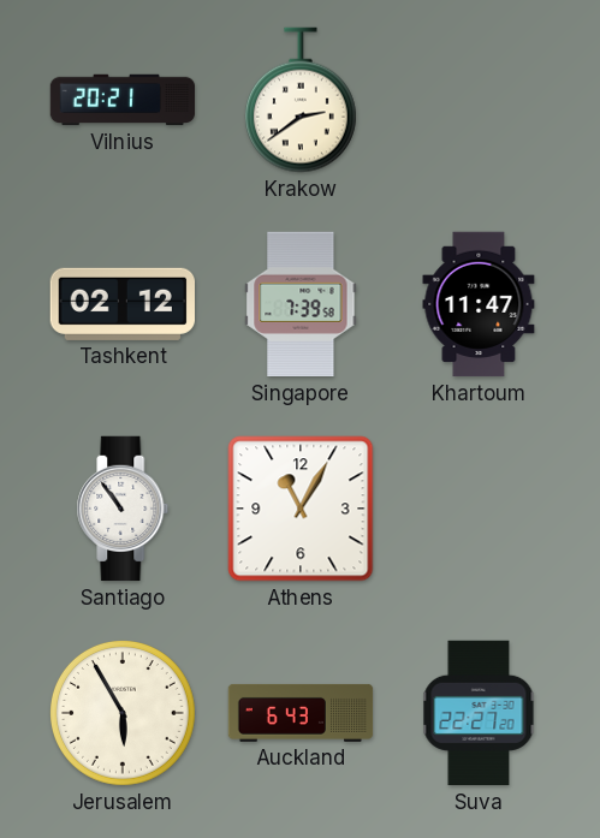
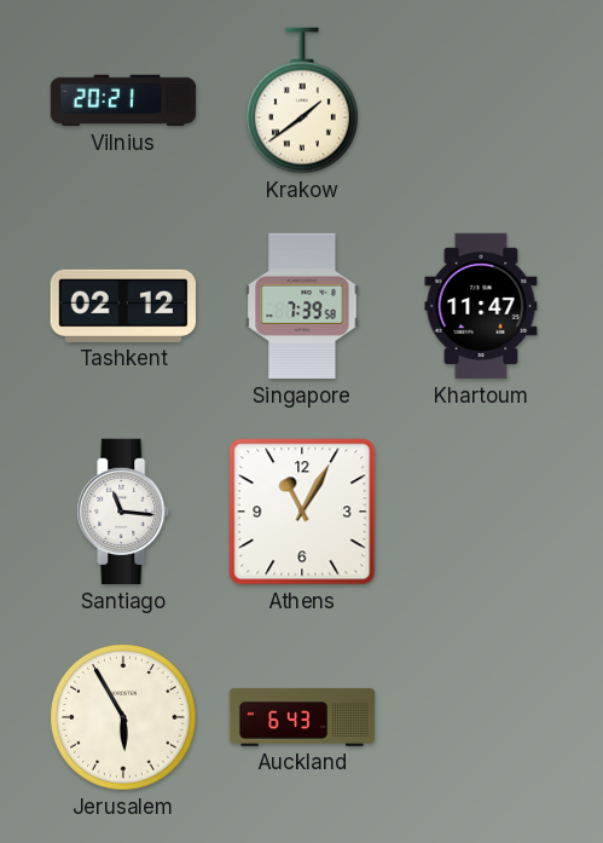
Krakow: 2:39 -> 1:39
Santiago: 10:54 -> 11:16
Suva: 22:27 -> none
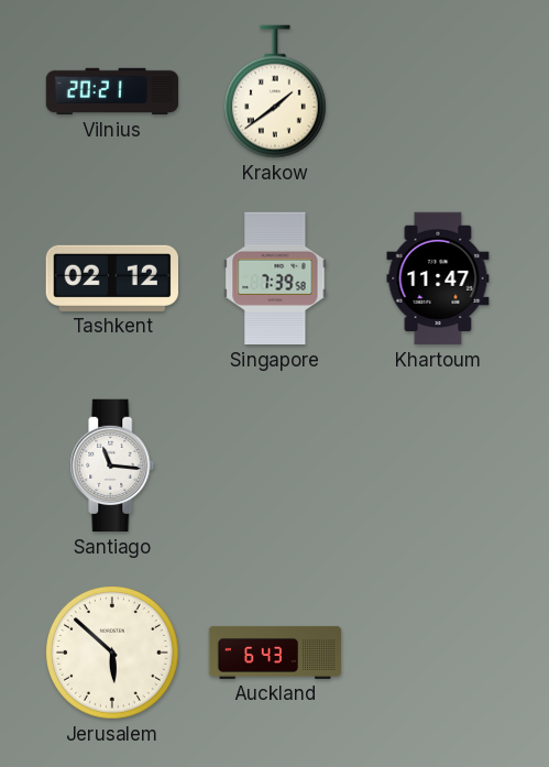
Athens: 11:05 -> none
Jerusalem: 5:55 -> 5:52
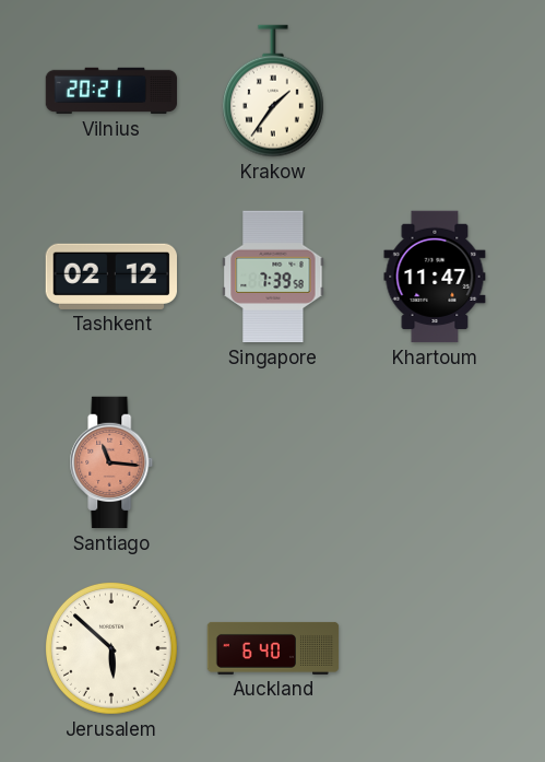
Krakow: 1:39 -> 1:36
Santiago dial: white -> salmon
Auckland: 6:43 -> 6:40
